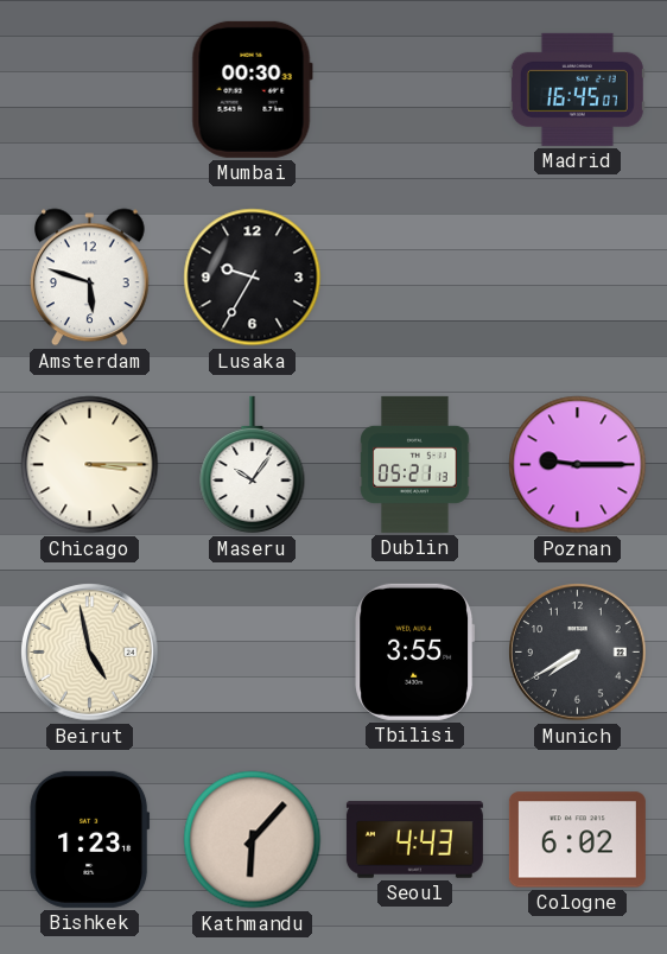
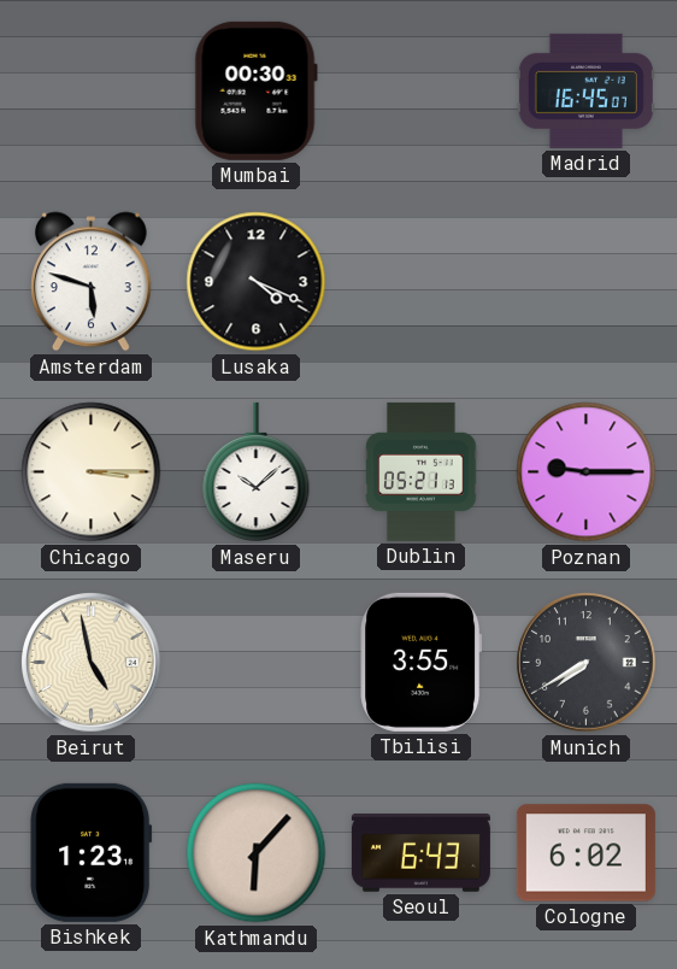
Lusaka: 9:35 -> 4:19
Maseru: 10:06 -> 10:08
Seoul: 4:43 -> 6:43
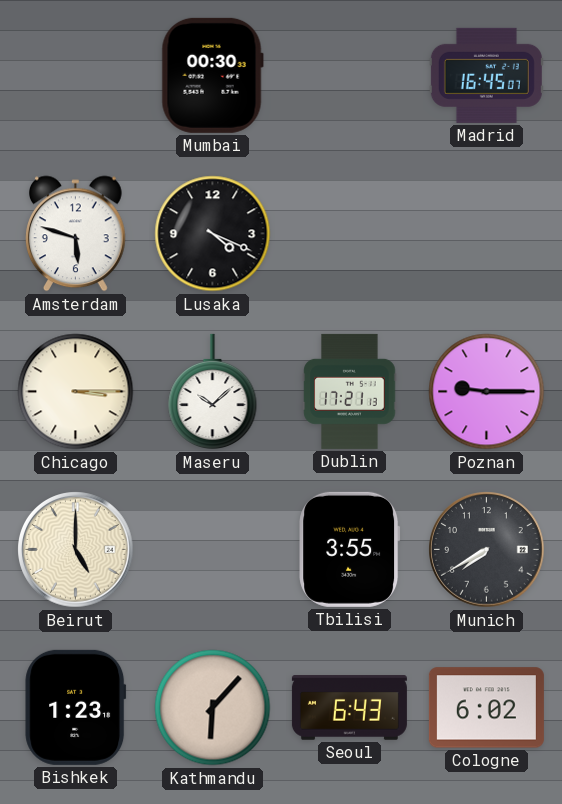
Dublin: 05:21 -> 17:21
Beirut: 4:58 -> 5:00
